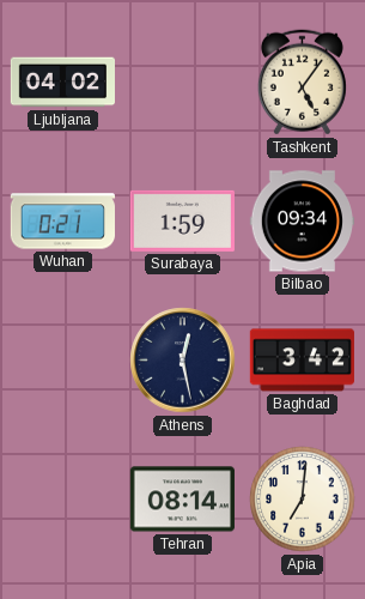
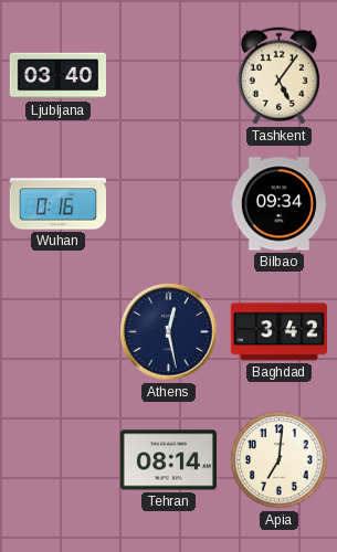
Ljubljana: 04:02 -> 03:40
Wuhan: 0:21 -> 0:16
Surabaya: 1:59 -> none
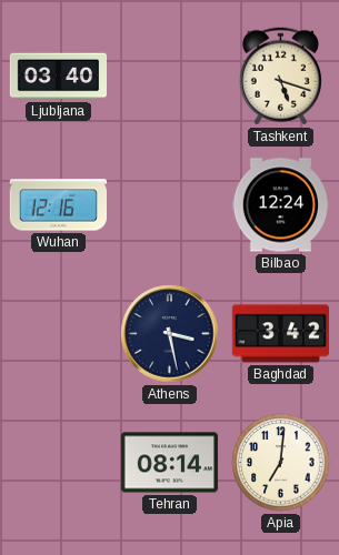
Tashkent: 5:06 -> 5:18
Wuhan: 0:16 -> 12:16
Bilbao: 09:34 -> 12:24
Athens: 12:28 -> 3:28
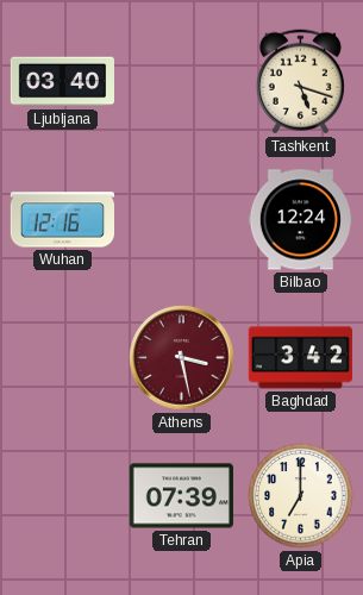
Athens dial: navy -> burgundy
Tehran: 08:14 -> 07:39
Apia: 7:01 -> 7:00
